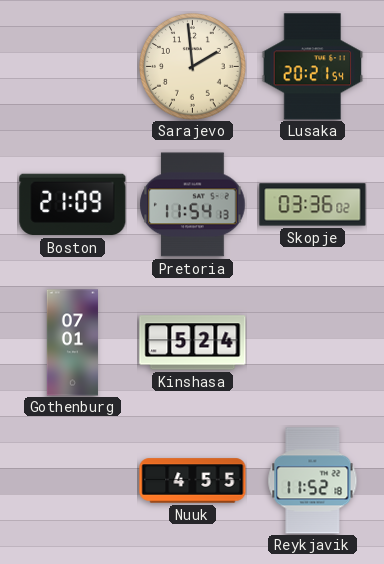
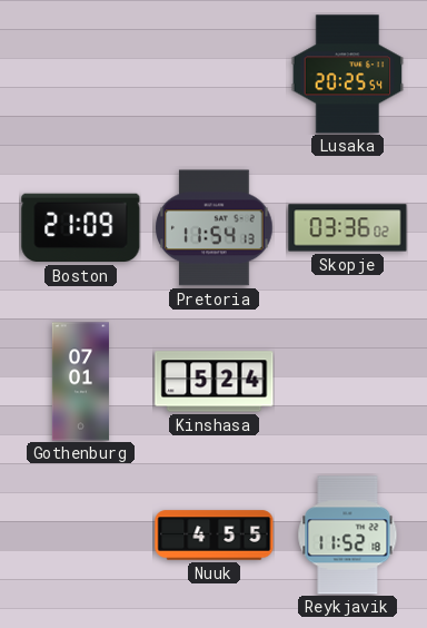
Sarajevo: 1:59 -> none
Lusaka: 20:21 -> 20:25
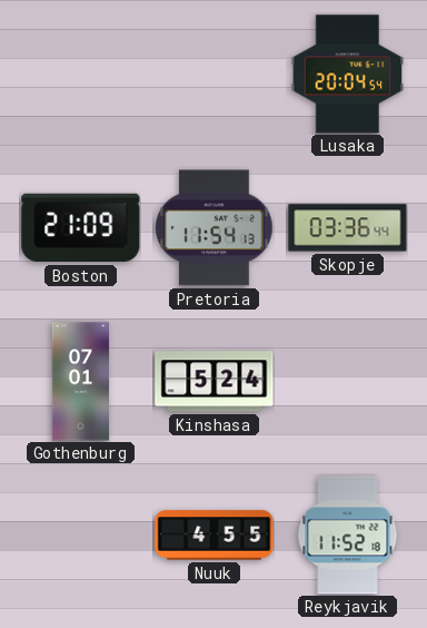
Lusaka: 20:25 -> 20:04
Skopje: 03:36:02 -> 03:36:44
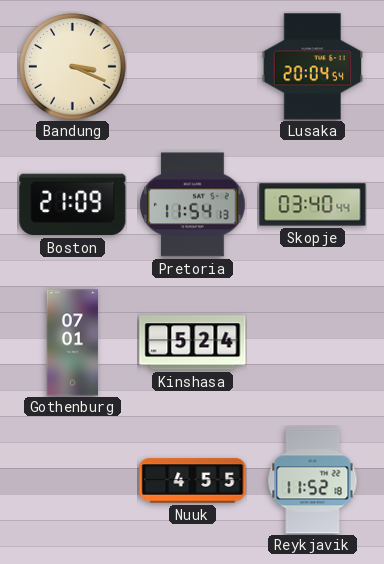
Bandung: none -> 3:19
Skopje: 03:36 -> 03:40
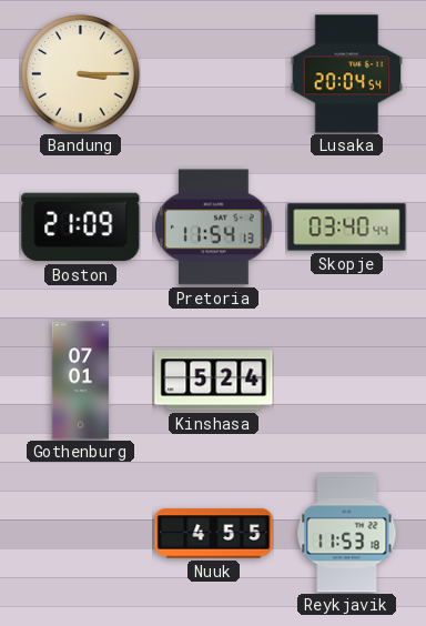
Bandung: 3:19 -> 3:15
Reykjavik: 11:52 -> 11:53
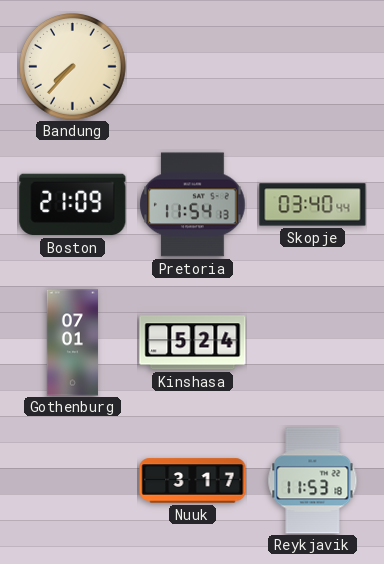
Bandung: 3:15 -> 7:37
Lusaka: 20:04 -> none
Nuuk: 4:55 -> 3:17
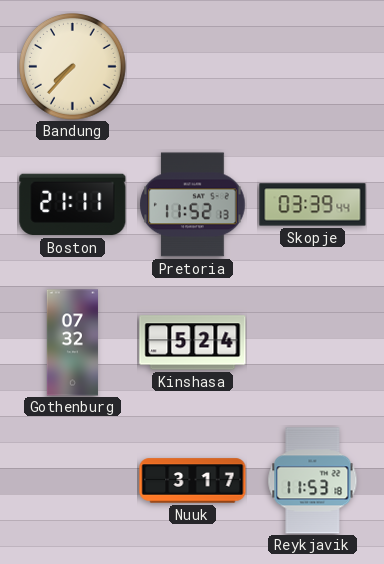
Boston: 21:09 -> 21:11
Pretoria: 11:54 -> 11:52
Skopje: 03:40 -> 03:39
Gothenburg: 07:01 -> 07:32
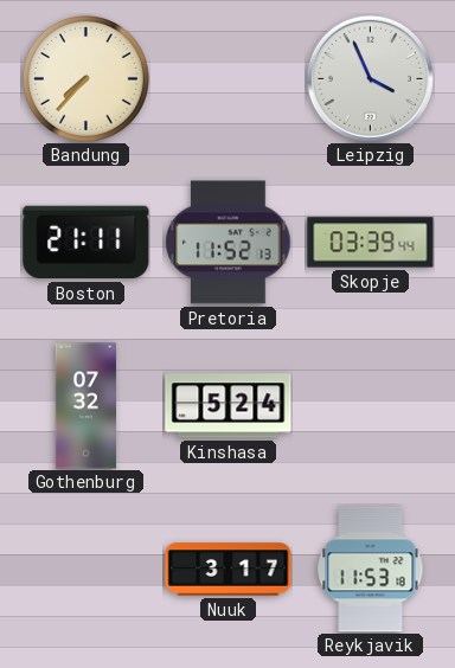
Leipzig: none -> 3:56
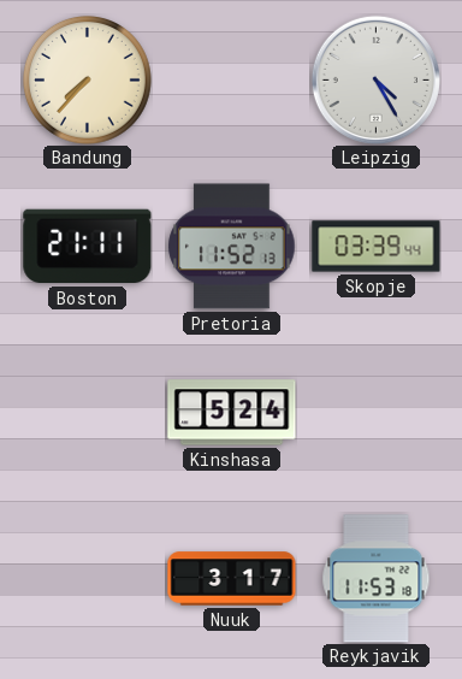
Leipzig: 3:56 -> 4:25
Gothenburg: 07:32 -> none
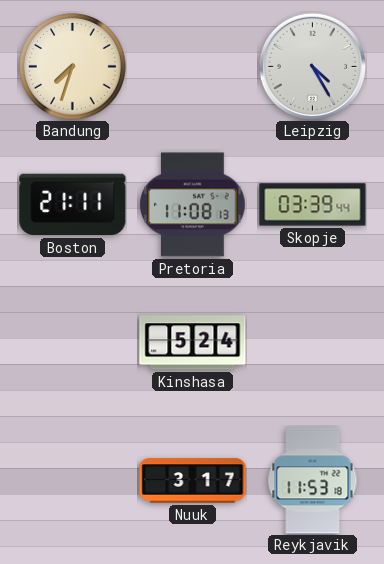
Bandung: 7:37 -> 7:33
Pretoria: 11:52 -> 11:08
